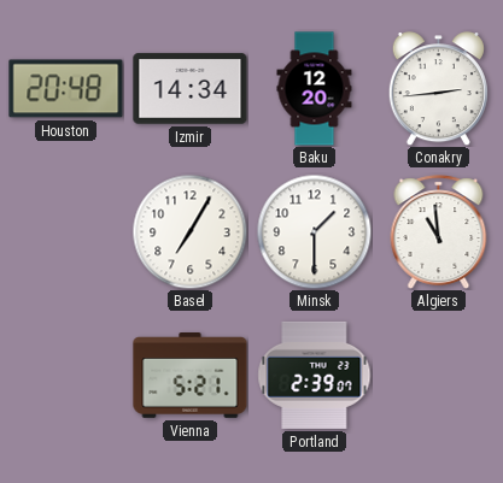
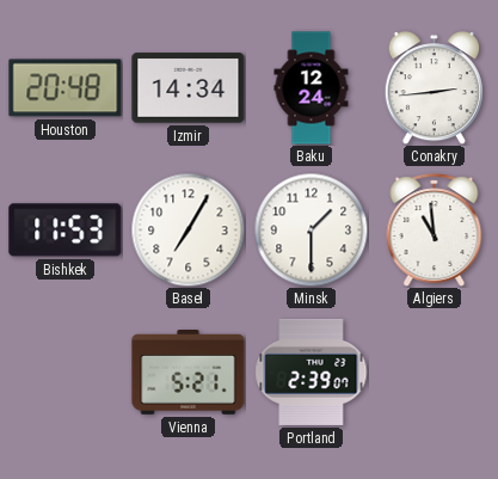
Baku: 12:20 -> 12:24
Bishkek: none -> 11:53
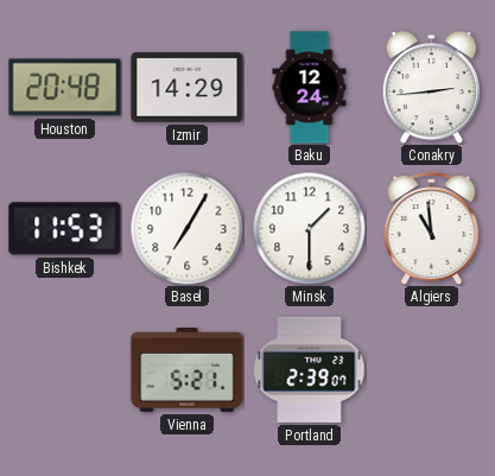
Izmir: 14:34 -> 14:29
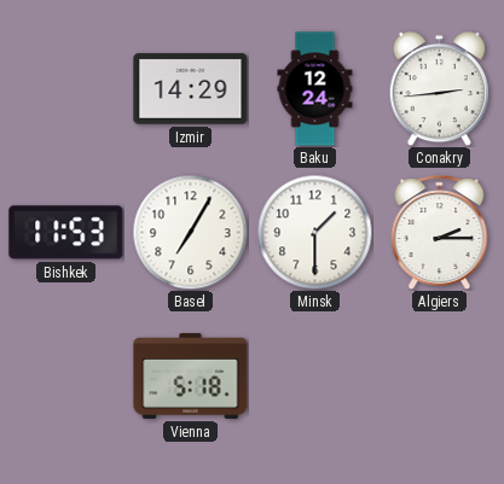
Houston: 20:48 -> none
Algiers: 10:59 -> 2:15
Vienna: 5:21 -> 5:18
Portland: 2:39 -> none
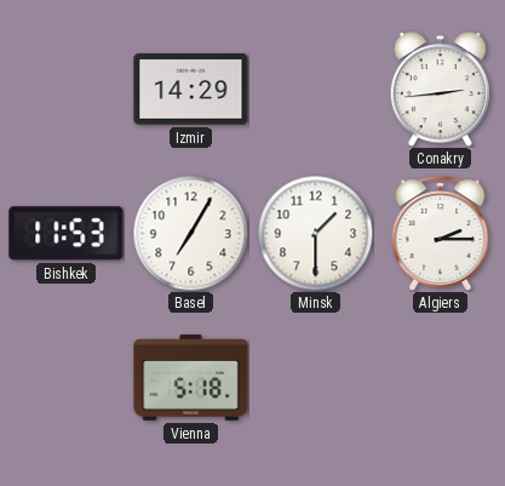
Baku: 12:24 -> none
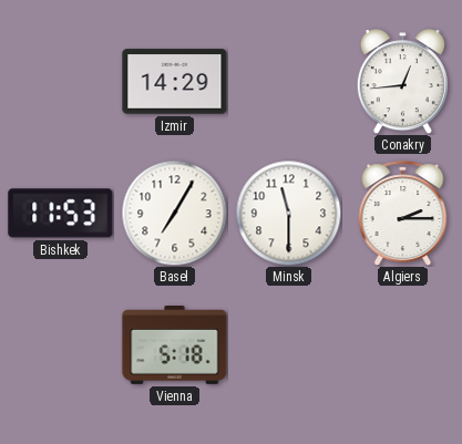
Conakry: 2:44 -> 12:44
Minsk: 1:30 -> 11:30
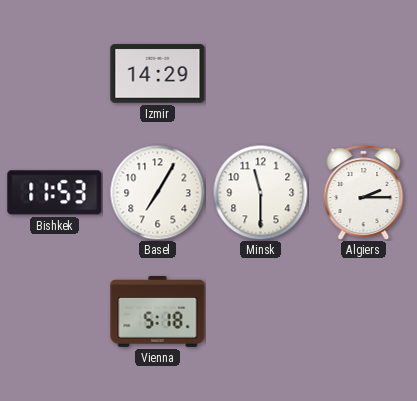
Conakry: 12:44 -> none
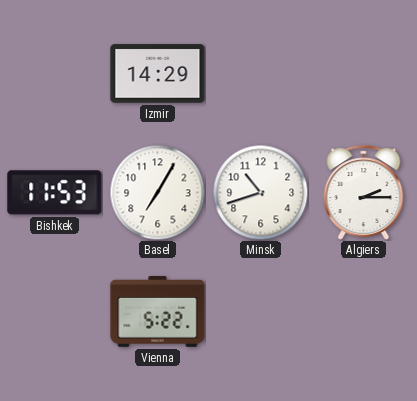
Minsk: 11:30 -> 10:42
Vienna: 5:18 -> 5:22
